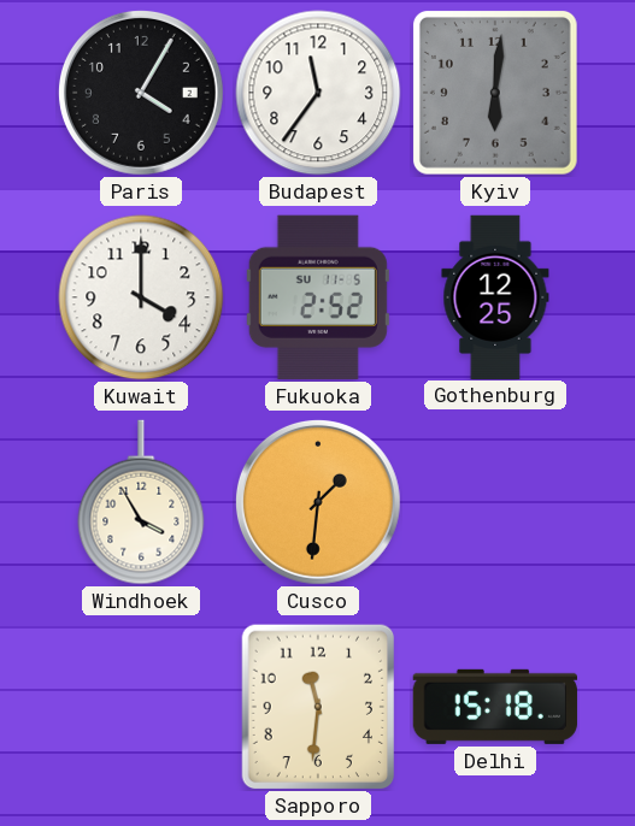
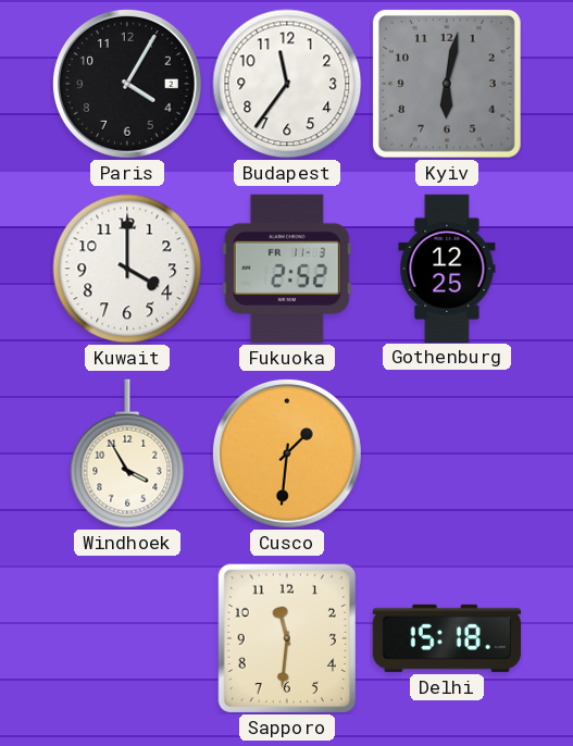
Kyiv: 6:01 -> 6:02
Fukuoka date: SU 11-5 -> FR 11-3
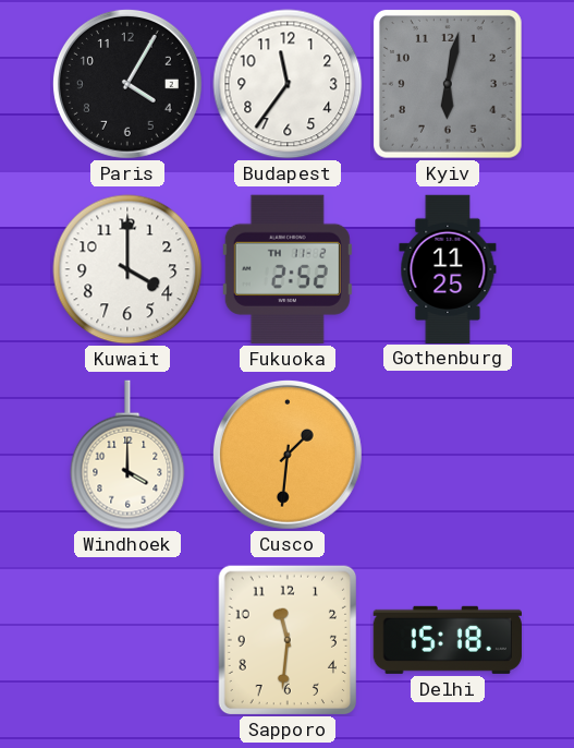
Fukuoka date: FR 11-3 -> TH 11-2
Gothenburg: 12:25 -> 11:25
Windhoek: 3:55 -> 4:00
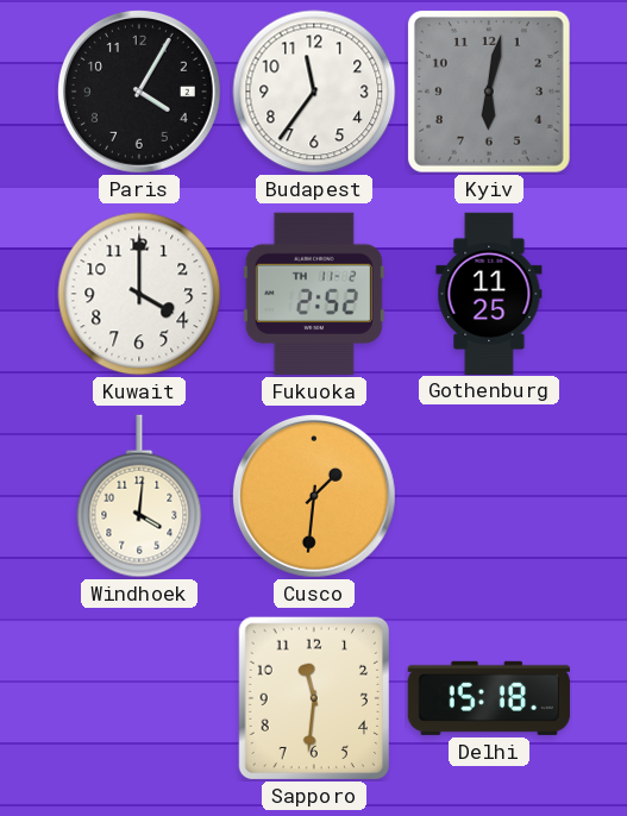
Windhoek: 4:00 -> 4:01
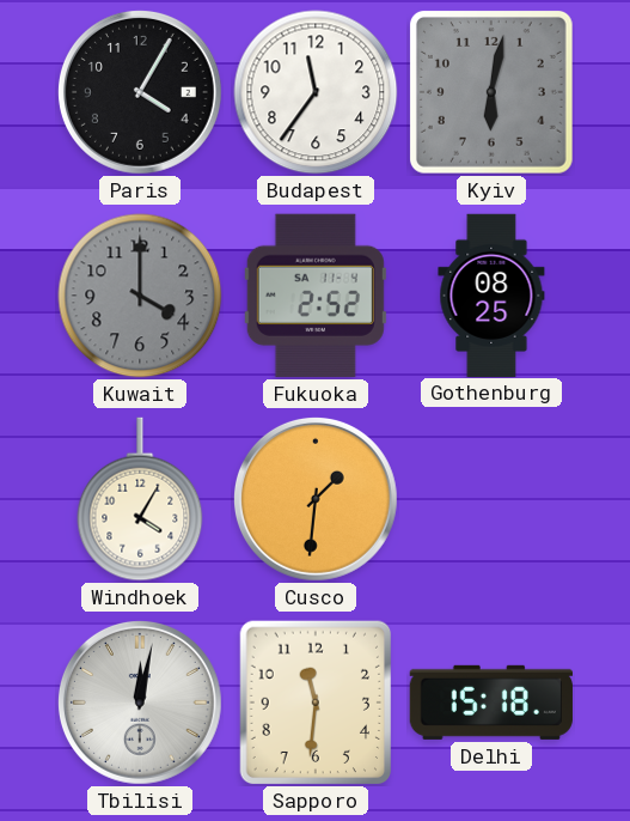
Kuwait dial: white -> grey
Fukuoka date: TH 11-2 -> SA 11-4
Gothenburg: 11:25 -> 08:25
Windhoek: 4:01 -> 4:05
Tbilisi: none -> 12:02
